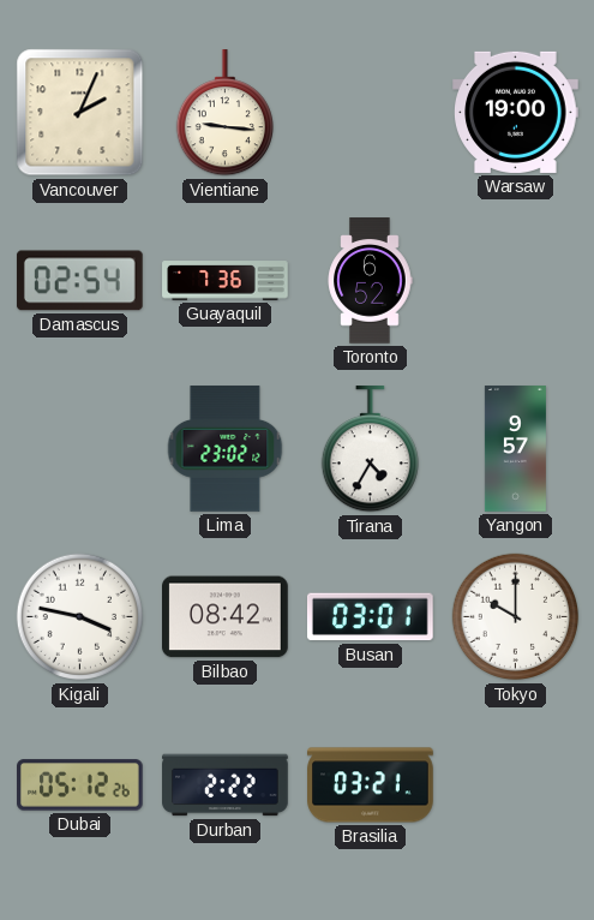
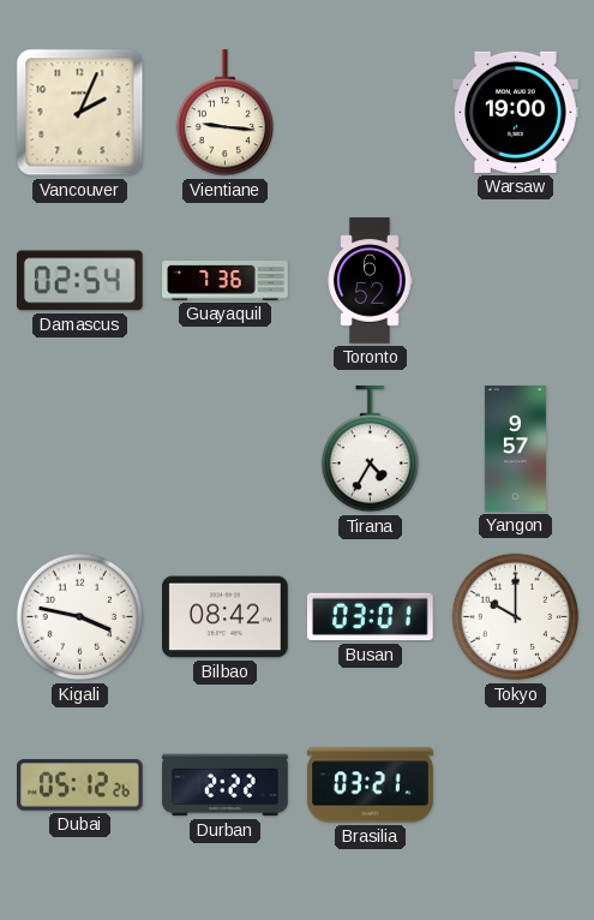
Lima: 23:02 -> none
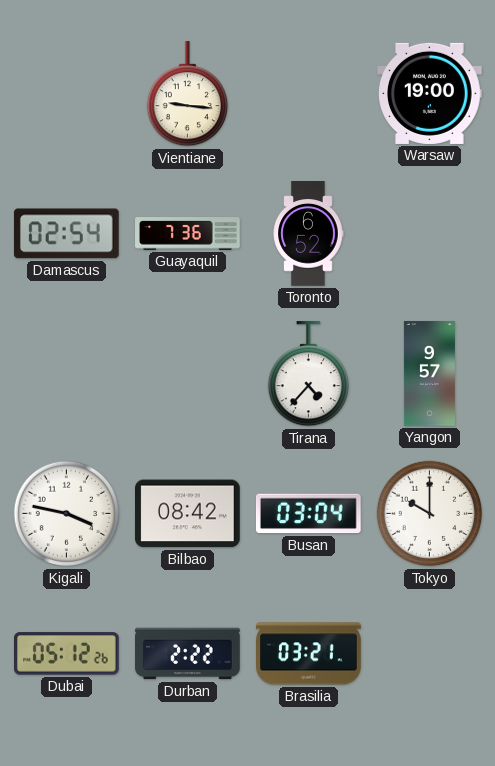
Vancouver: 2:04 -> none
Tirana: 4:35 -> 4:37
Busan: 03:01 -> 03:04
